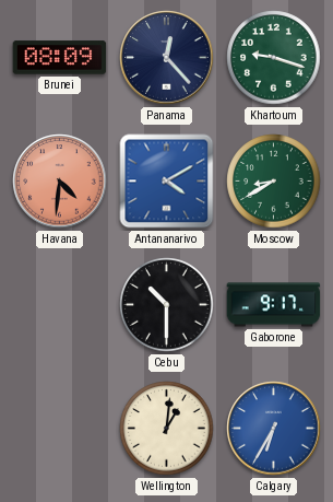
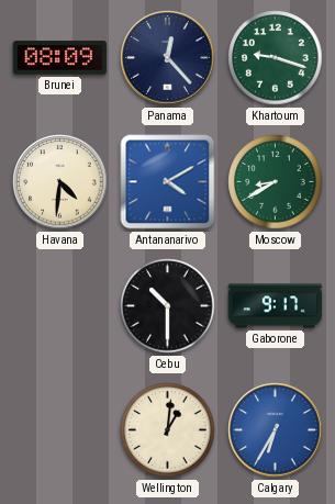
Havana dial: salmon -> cream
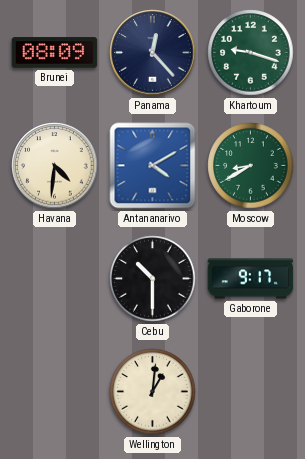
Calgary: 6:35 -> none
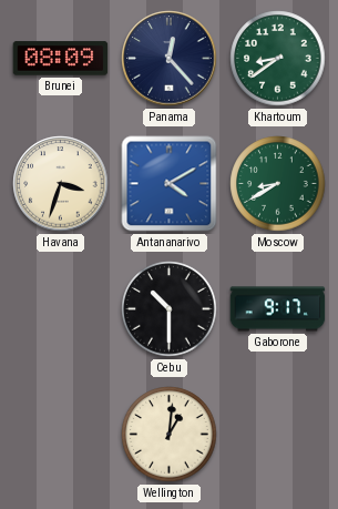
Khartoum: 9:18 -> 8:39
Havana: 4:31 -> 3:33
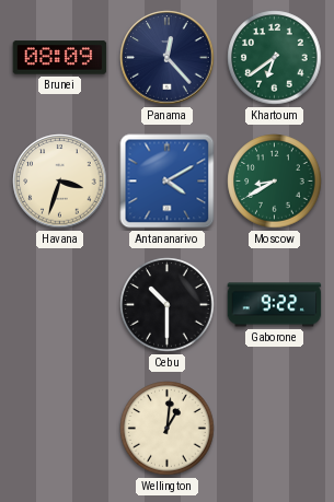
Khartoum: 8:39 -> 6:39
Gaborone: 9:17 -> 9:22
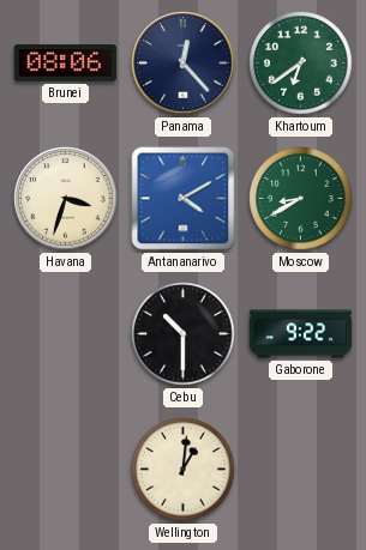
Brunei: 08:09 -> 08:06
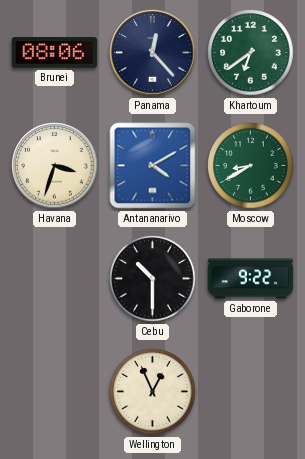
Wellington: 1:01 -> 12:56
